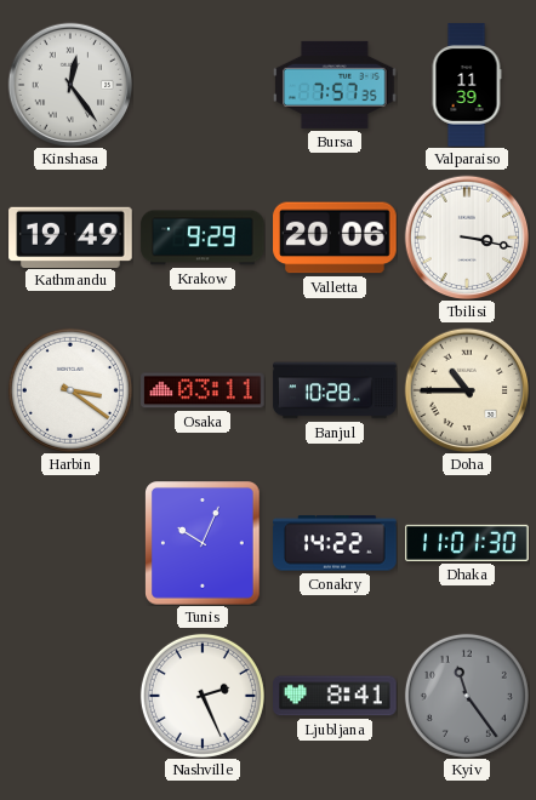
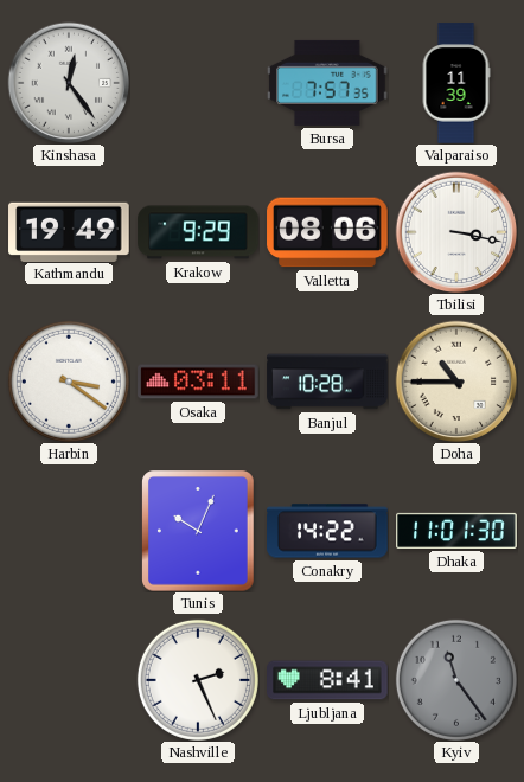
Valletta: 20:06 -> 08:06
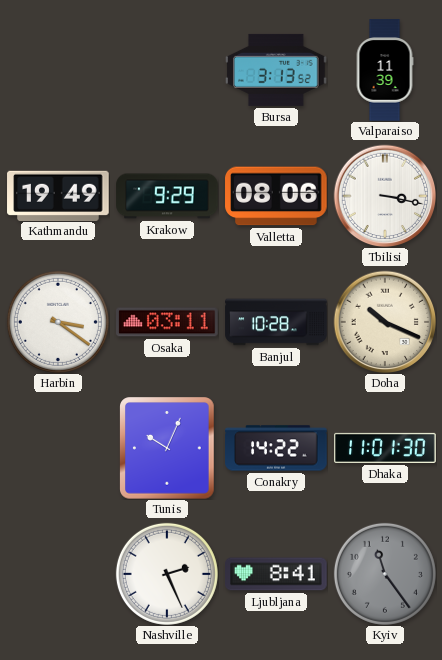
Kinshasa: 12:24 -> none
Bursa: 7:57 -> 3:13
Doha: 10:45 -> 10:19
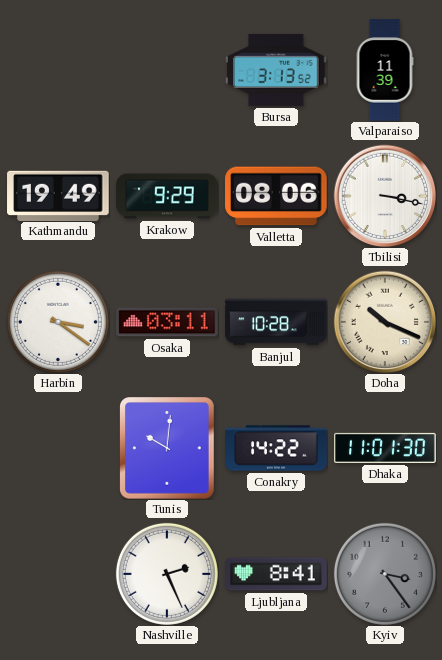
Tunis: 10:04 -> 10:01
Kyiv: 11:24 -> 3:24
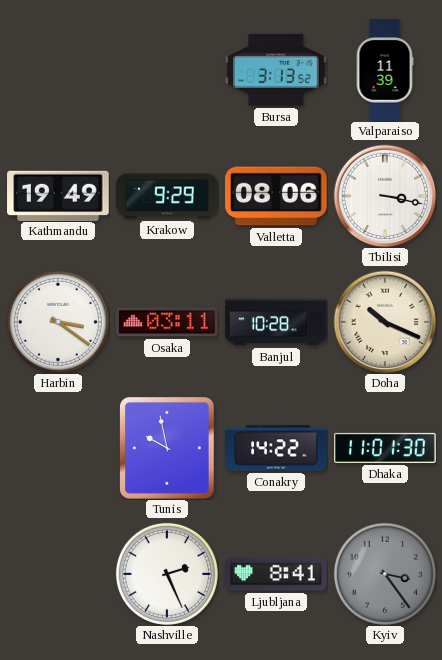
Tunis: 10:01 -> 9:58
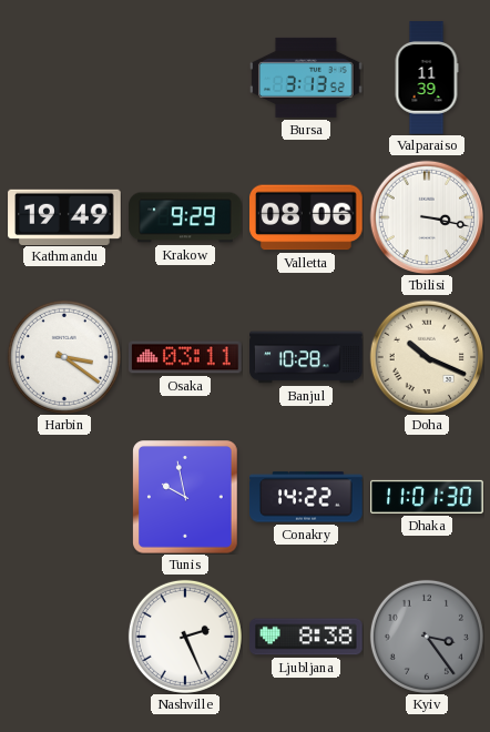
Ljubljana: 8:41 -> 8:38
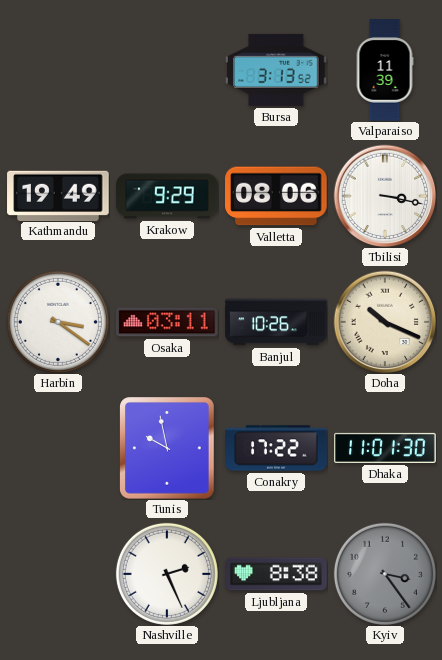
Banjul: 10:28 -> 10:26
Conakry: 14:22 -> 17:22
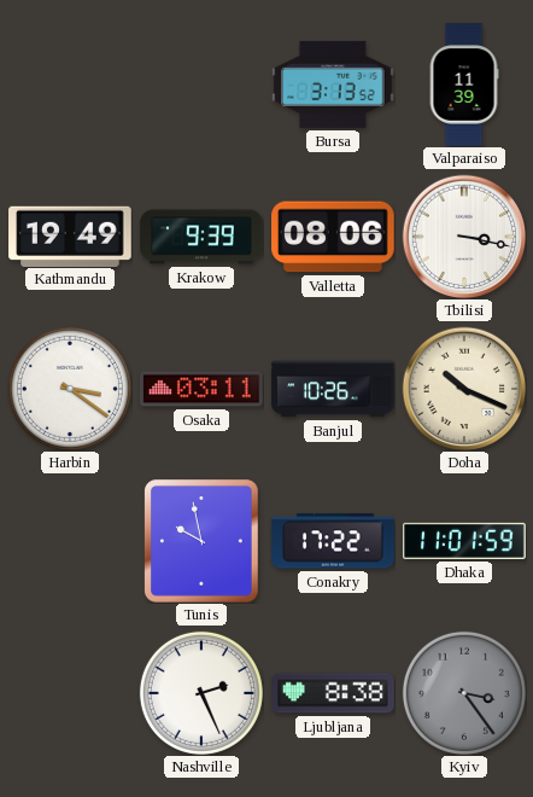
Krakow: 9:29 -> 9:39
Dhaka: 11:01:30 -> 11:01:59
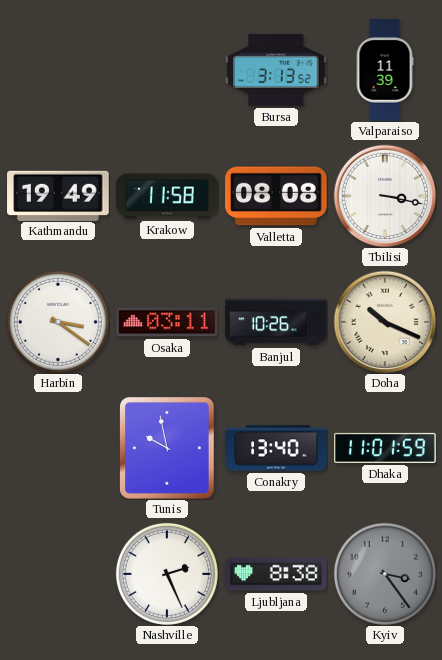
Krakow: 9:39 -> 11:58
Valletta: 08:06 -> 08:08
Conakry: 17:22 -> 13:40
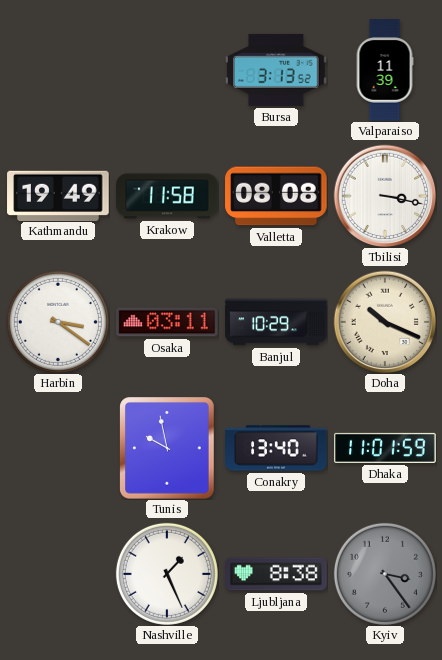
Banjul: 10:26 -> 10:29
Nashville: 2:26 -> 1:26
